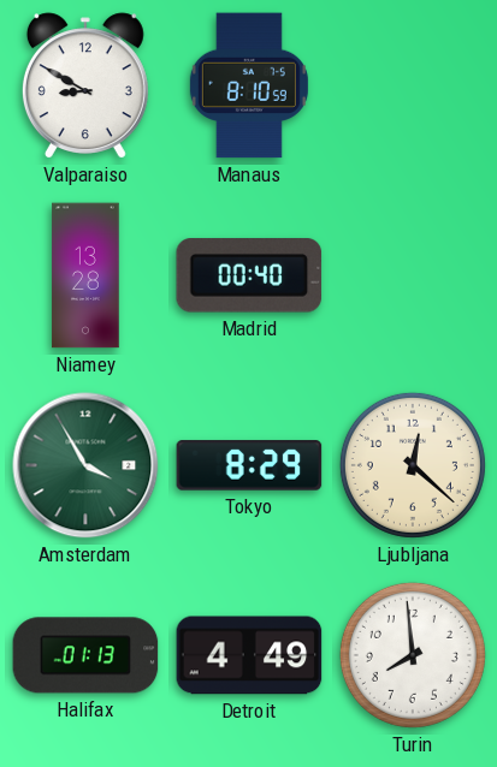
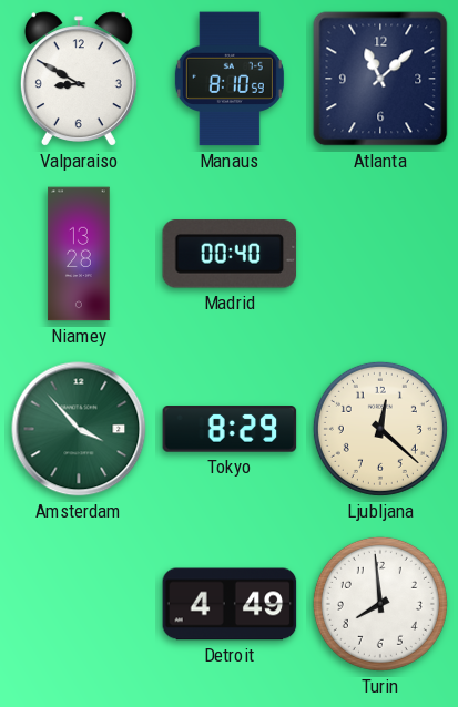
Atlanta: none -> 11:08
Amsterdam: 3:55 -> 3:53
Halifax: 01:13 -> none
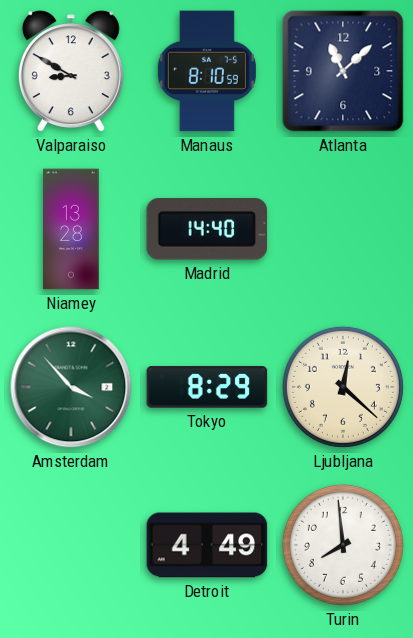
Madrid: 00:40 -> 14:40
